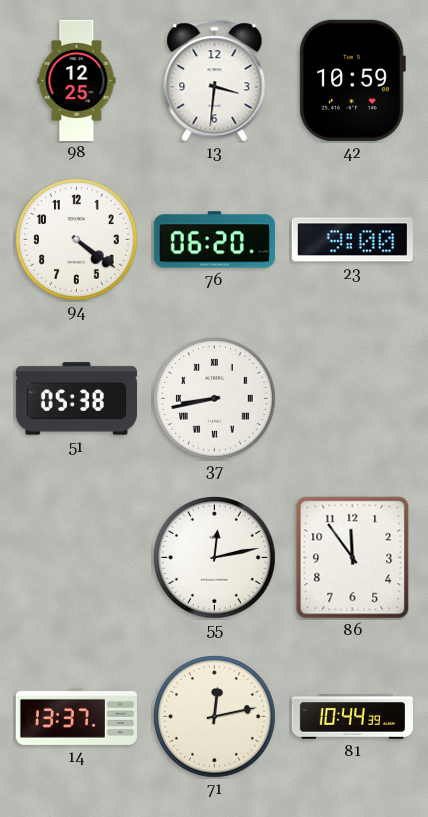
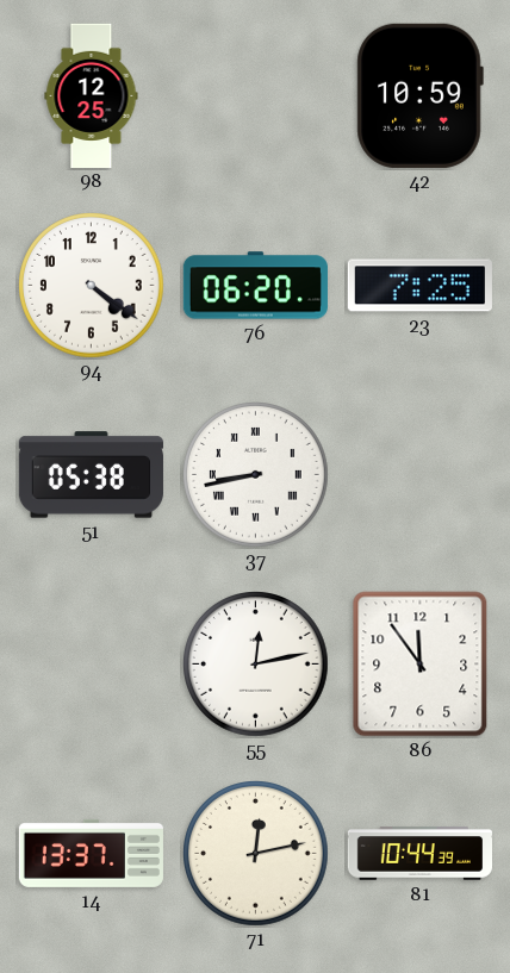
13: 3:31 -> none
23: 9:00 -> 7:25
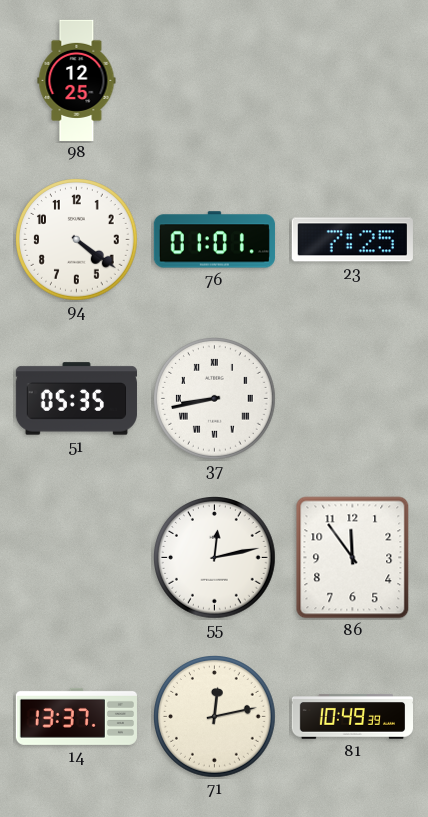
42: 10:59 -> none
76: 06:20 -> 01:01
51: 05:38 -> 05:35
81: 10:44 -> 10:49
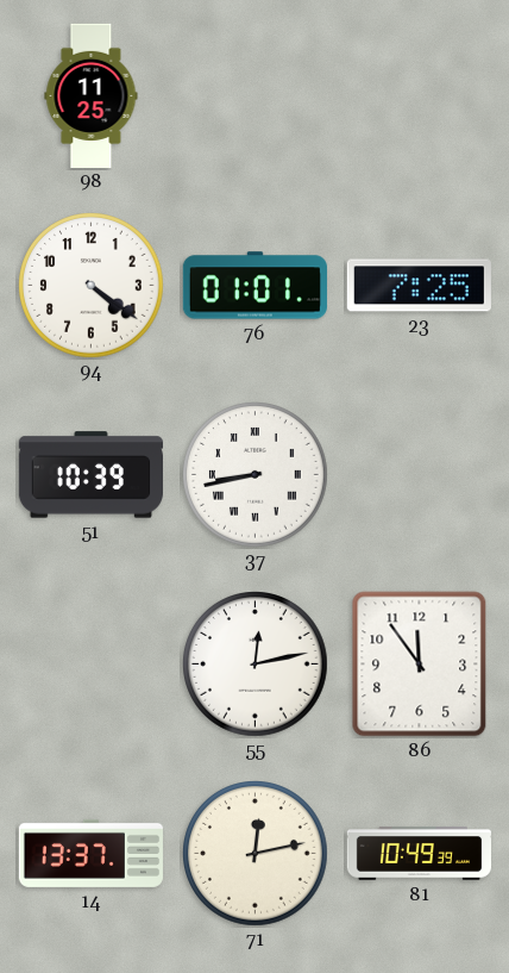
98: 12:25 -> 11:25
51: 05:35 -> 10:39
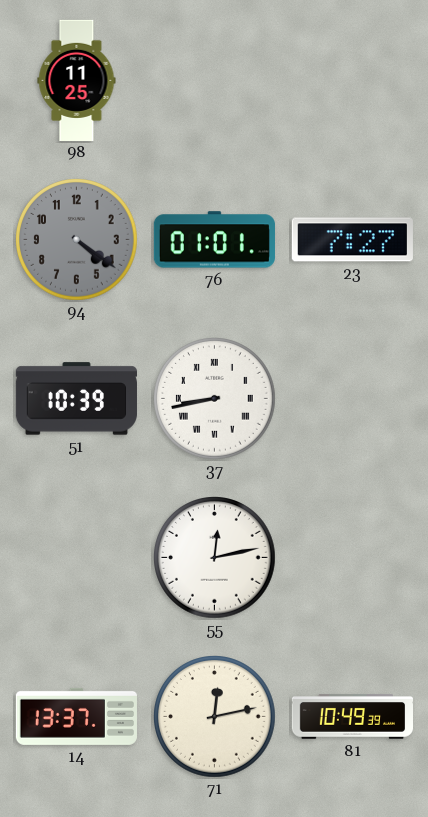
94 dial: white -> grey
23: 7:25 -> 7:27
86: 11:54 -> none
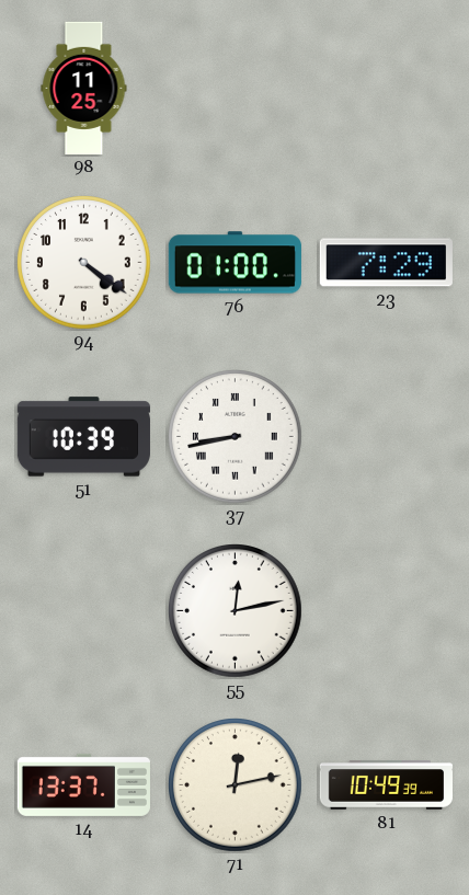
94 dial: grey -> white
76: 01:01 -> 01:00
23: 7:27 -> 7:29
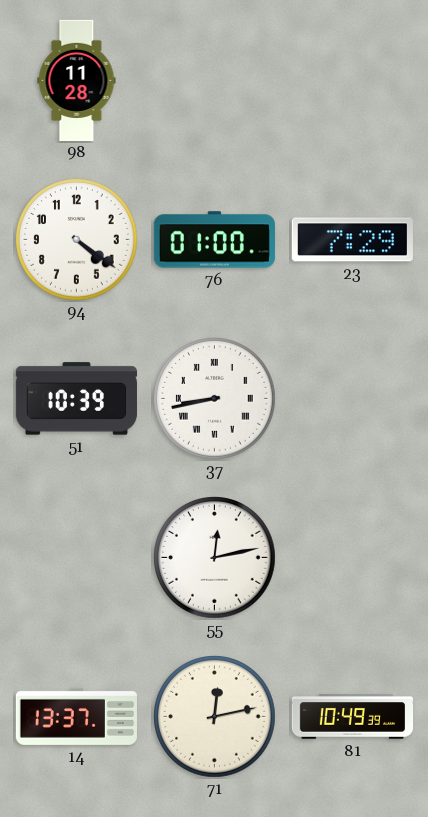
98: 11:25 -> 11:28
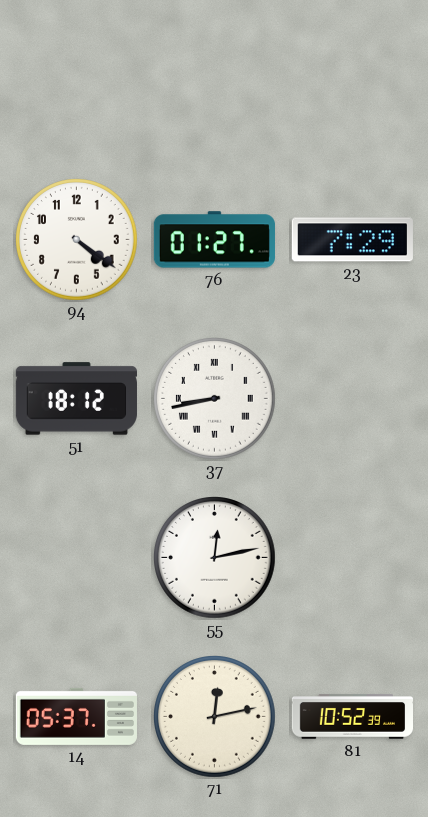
98: 11:28 -> none
76: 01:00 -> 01:27
51: 10:39 -> 18:12
14: 13:37 -> 05:37
81: 10:49 -> 10:52
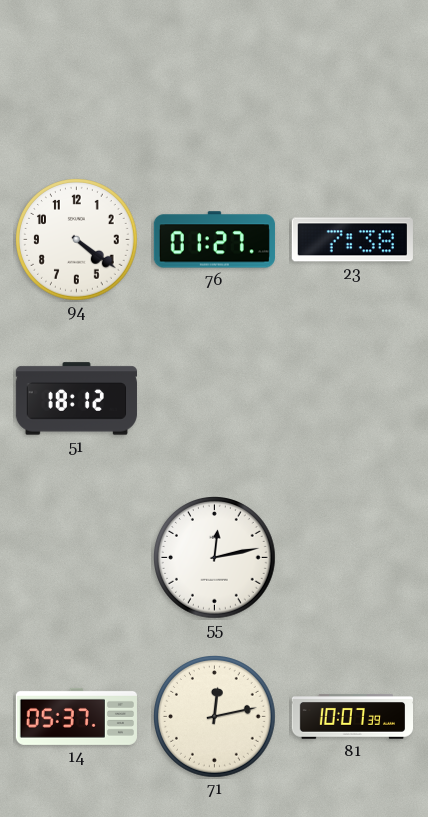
23: 7:29 -> 7:38
37: 8:43 -> none
81: 10:52 -> 10:07
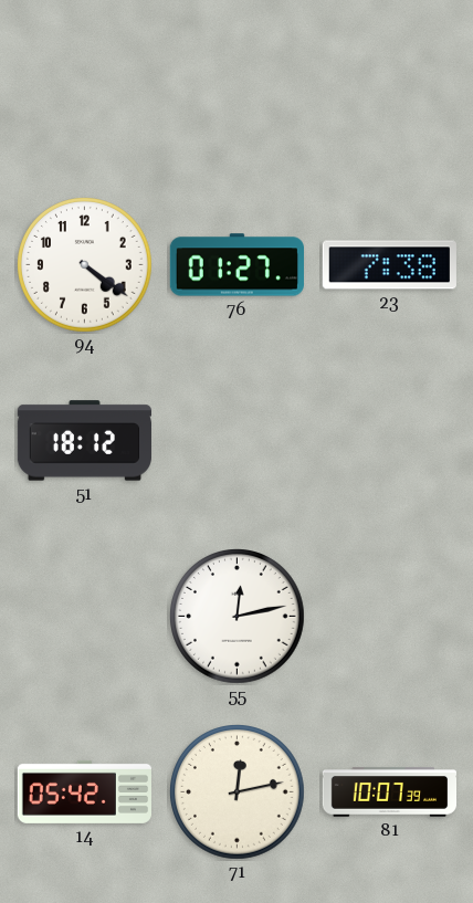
14: 05:37 -> 05:42
